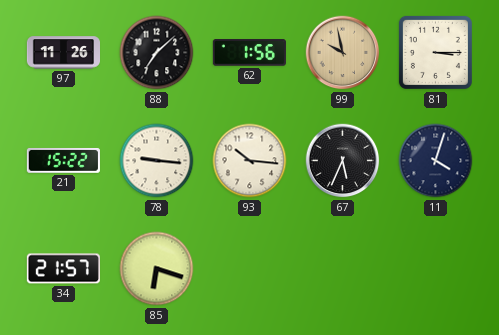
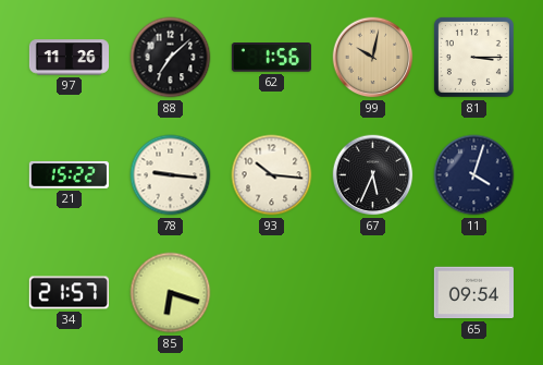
99: 9:58 -> 10:02
65: none -> 09:54
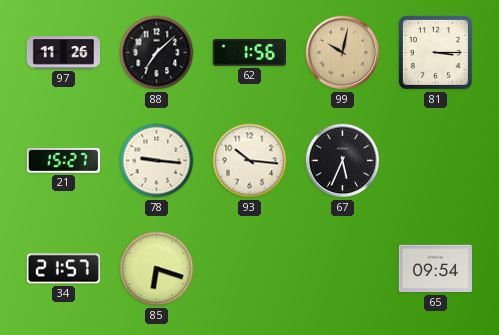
21: 15:22 -> 15:27
11: 4:03 -> none
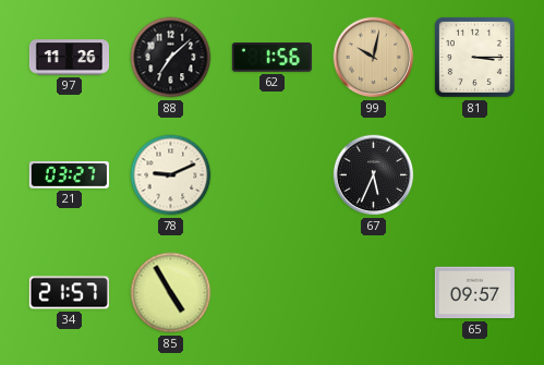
21: 15:27 -> 03:27
78: 9:16 -> 9:11
93: 10:16 -> none
85: 6:18 -> 4:55
65: 09:54 -> 09:57
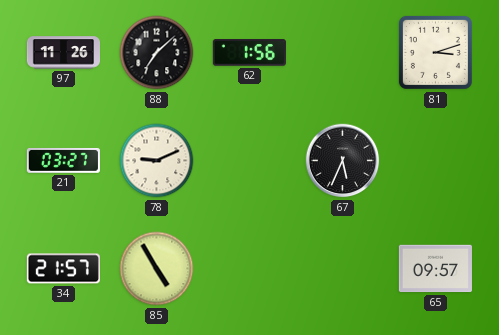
99: 10:02 -> none
81: 3:15 -> 3:12
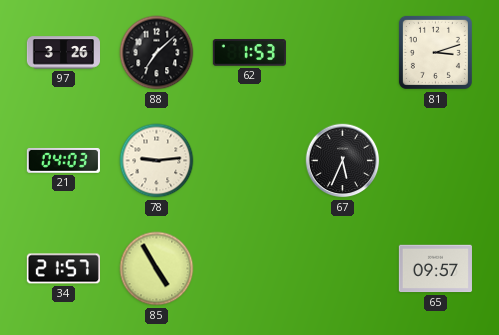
97: 11:26 -> 3:26
62: 1:56 -> 1:53
21: 03:27 -> 04:03
78: 9:11 -> 9:14
